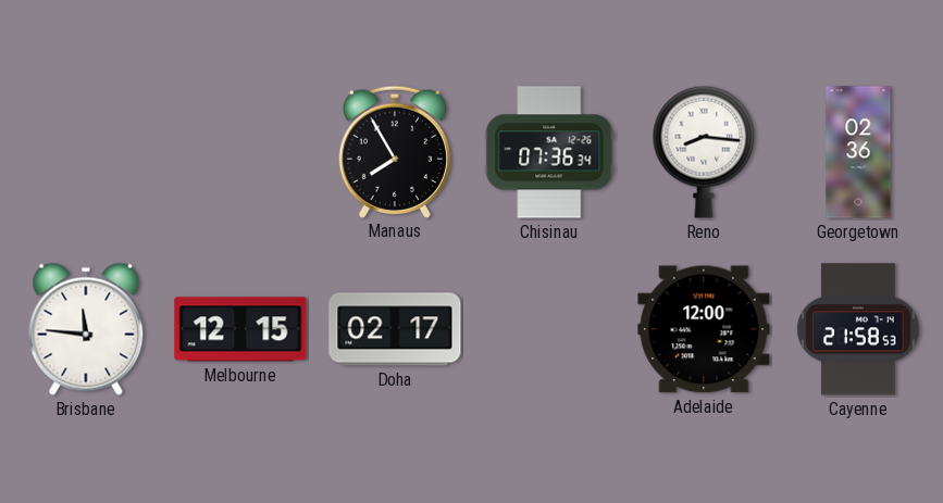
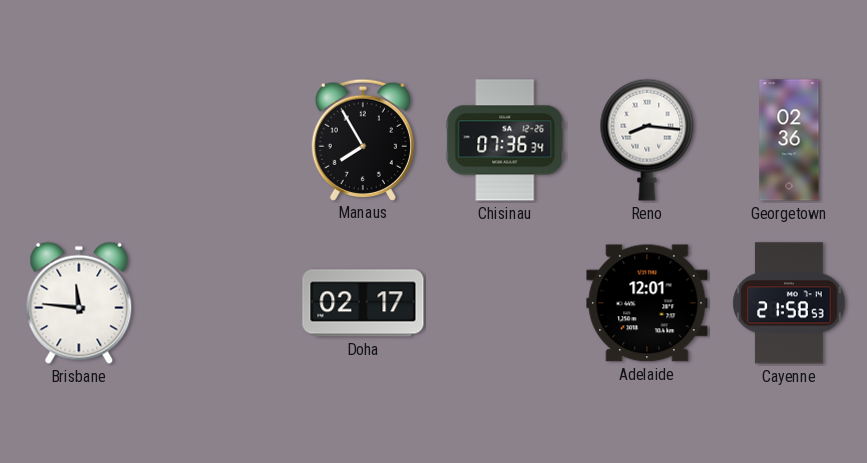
Melbourne: 12:15 -> none
Adelaide: 12:00 -> 12:01
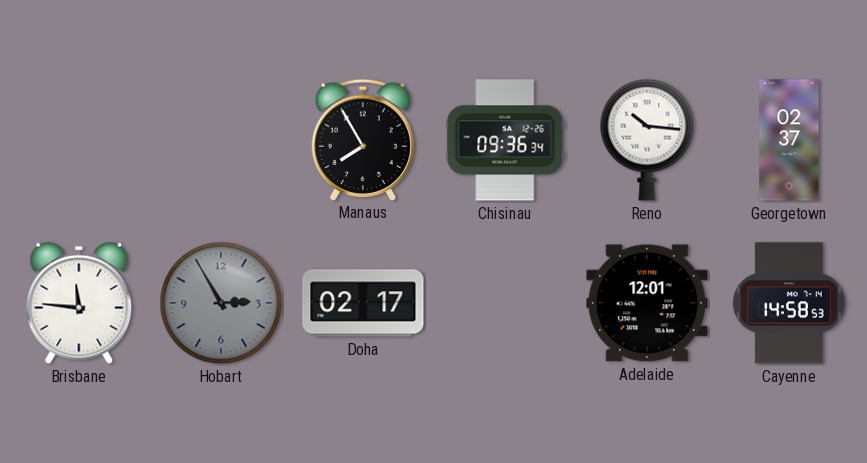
Chisinau: 07:36 -> 09:36
Reno: 8:16 -> 10:16
Georgetown: 02:36 -> 02:37
Hobart: none -> 2:55
Cayenne: 21:58 -> 14:58
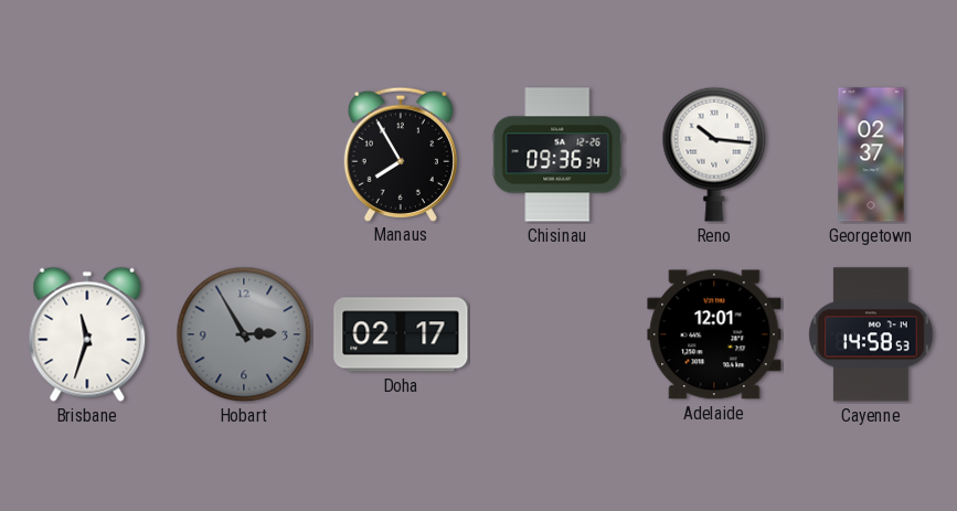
Brisbane: 11:46 -> 11:33
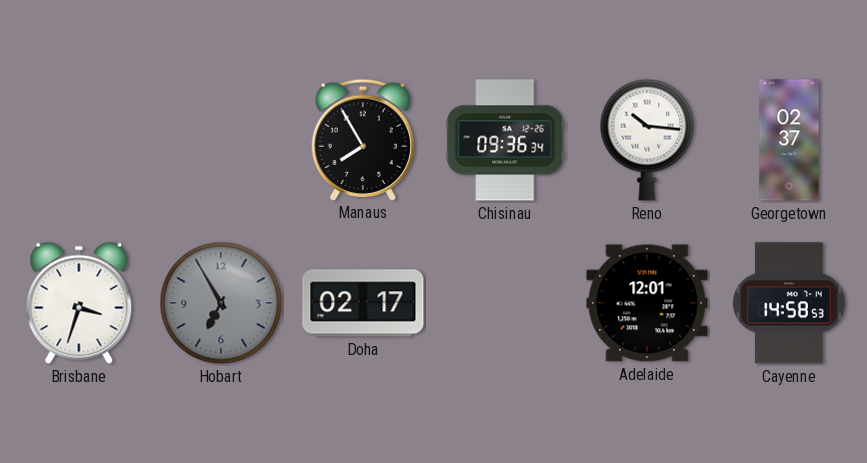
Brisbane: 11:33 -> 3:33
Hobart: 2:55 -> 6:55
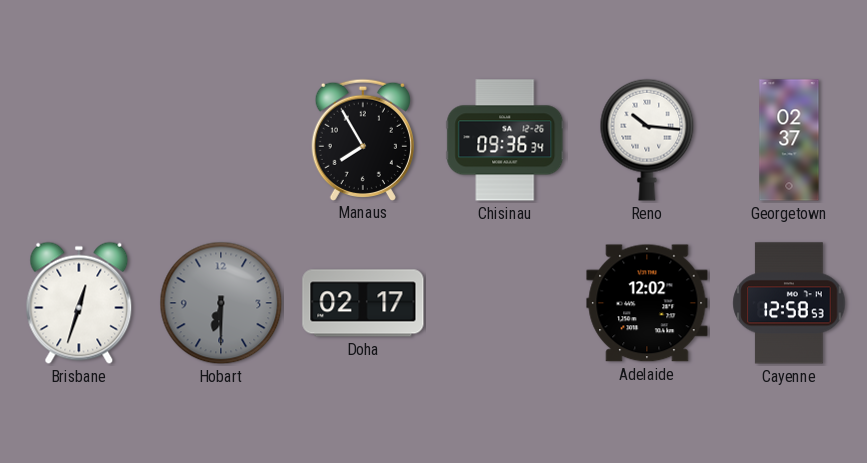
Brisbane: 3:33 -> 12:33
Hobart: 6:55 -> 6:30
Adelaide: 12:01 -> 12:02
Cayenne: 14:58 -> 12:58
